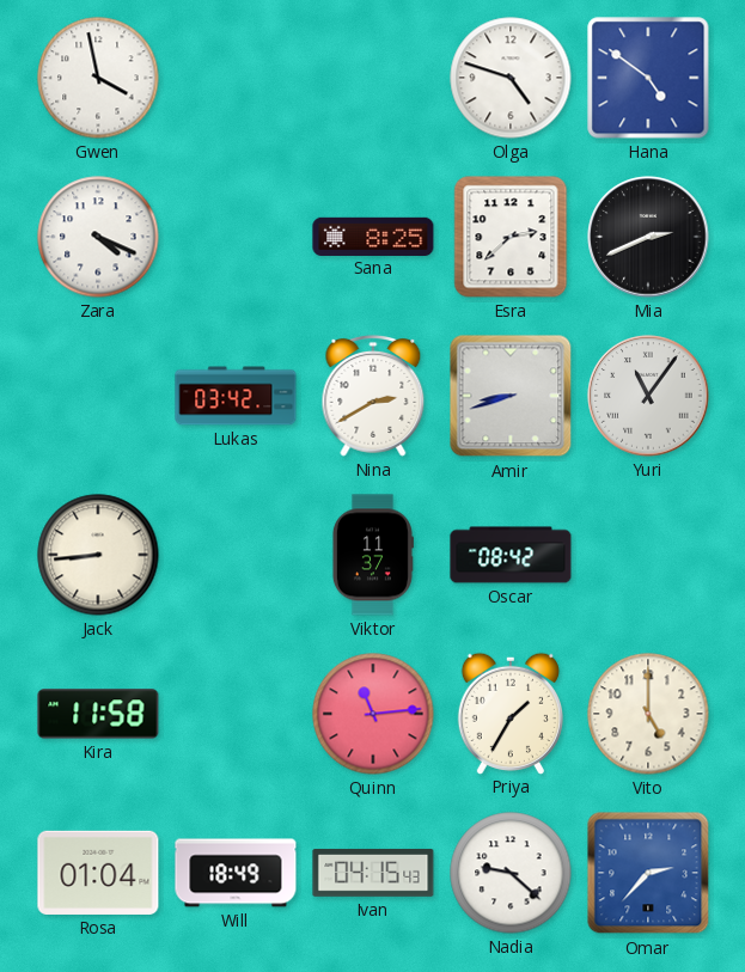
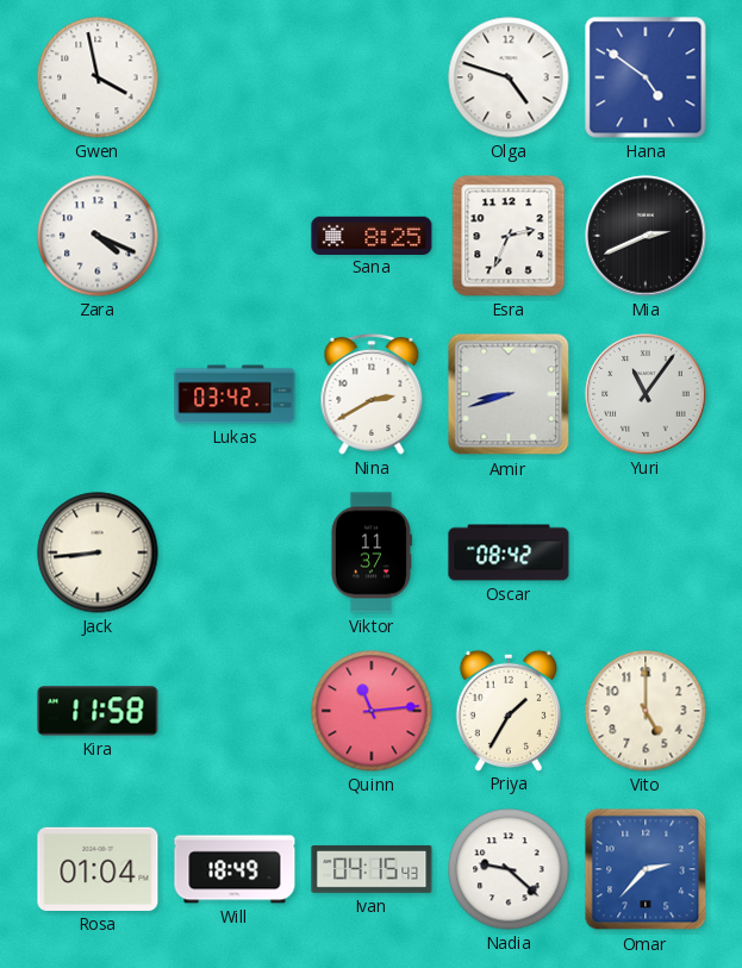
Esra: 2:38 -> 2:34
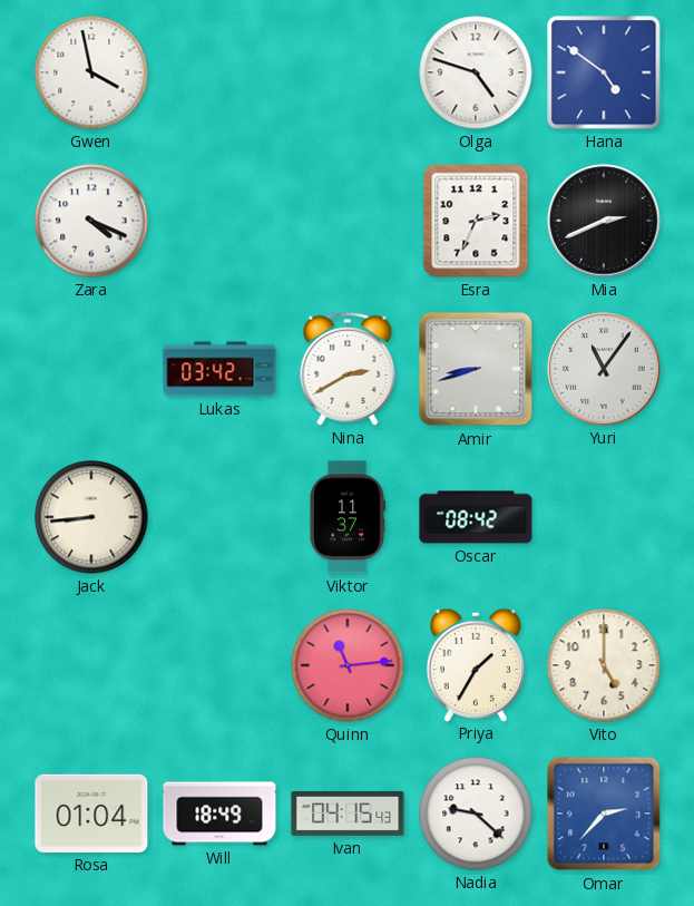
Sana: 8:25 -> none
Kira: 11:58 -> none
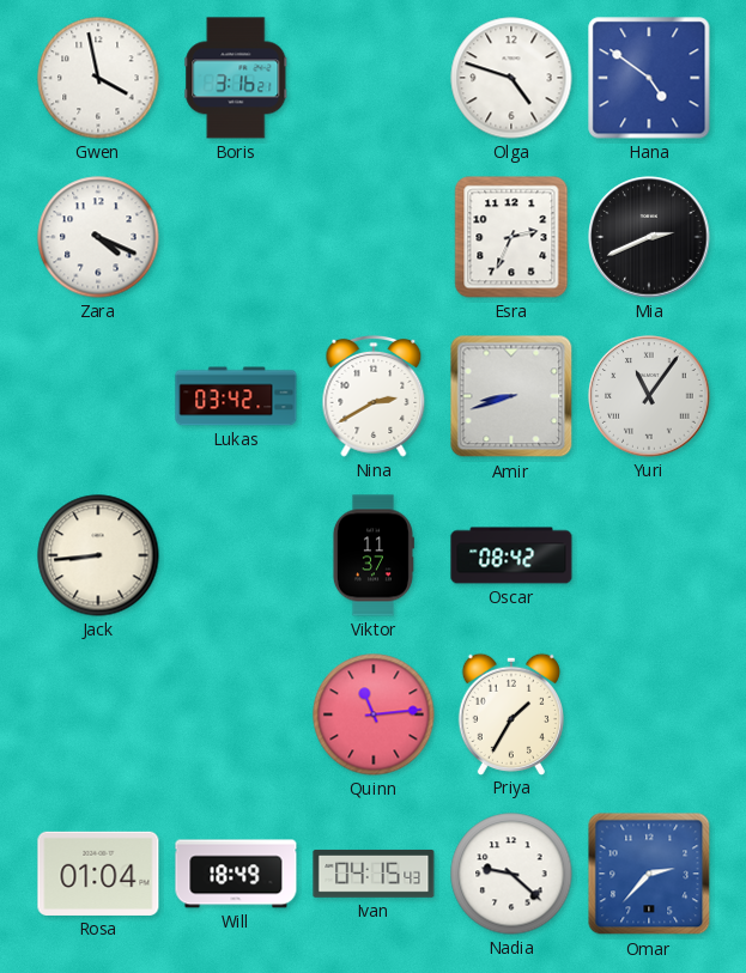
Boris: none -> 3:16
Vito: 5:00 -> none
